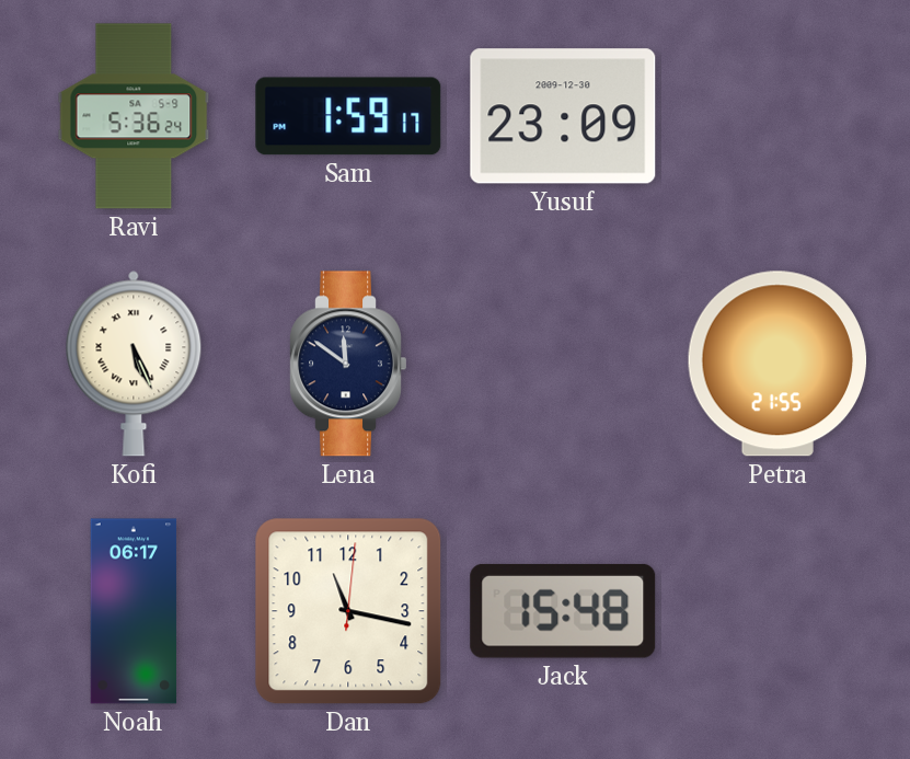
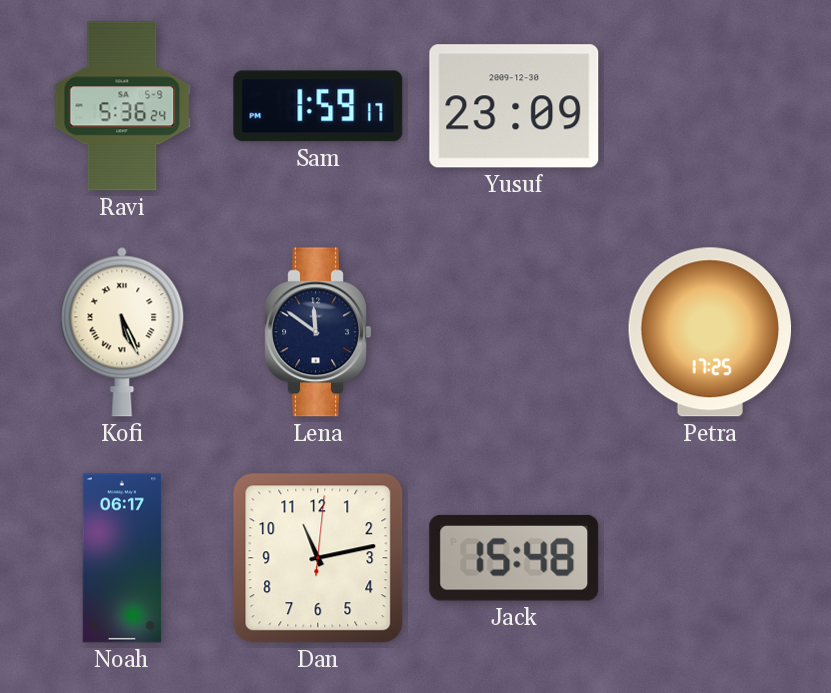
Petra: 21:55 -> 17:25
Dan: 11:17 -> 11:13
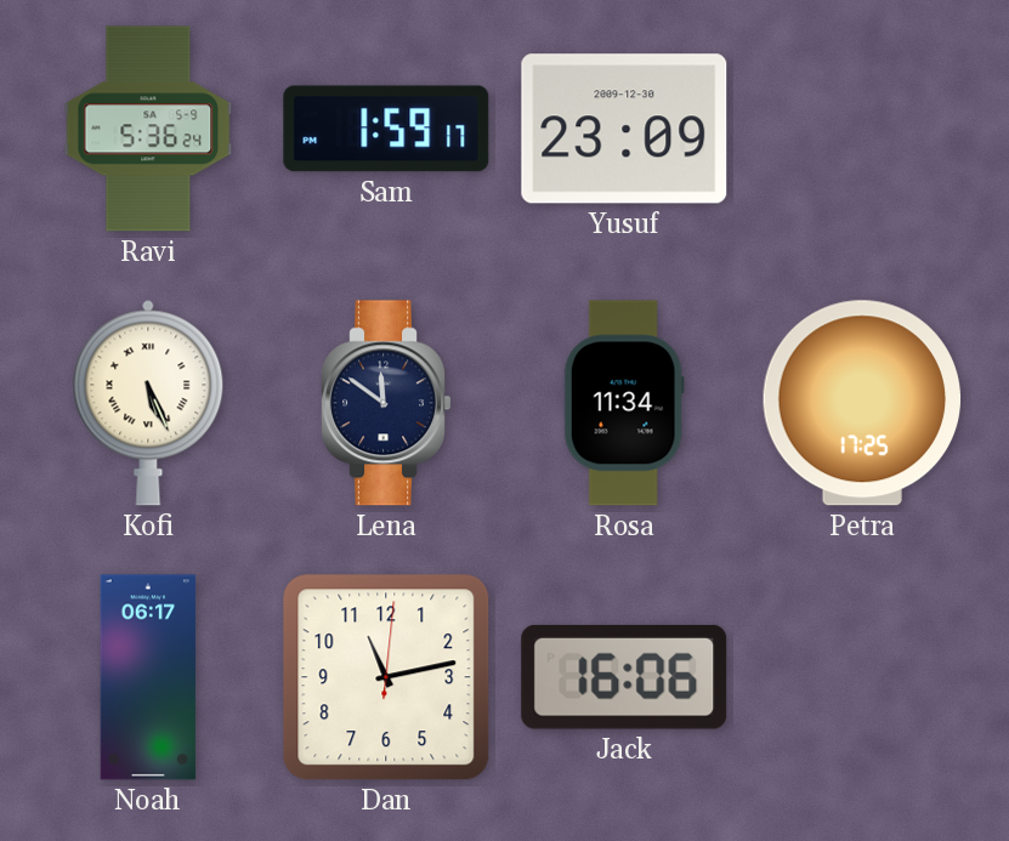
Rosa: none -> 11:34
Jack: 15:48 -> 16:06
